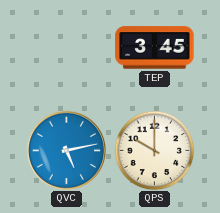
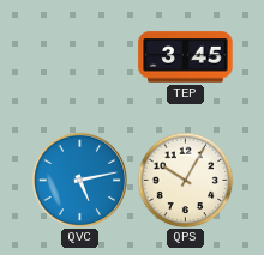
QPS: 10:00 -> 10:05
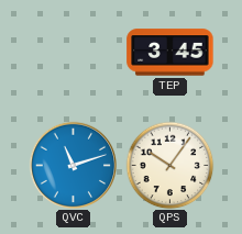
QVC: 5:13 -> 11:12
QPS: 10:05 -> 10:06
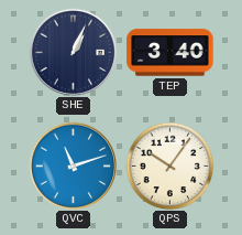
SHE: none -> 1:04
TEP: 3:45 -> 3:40
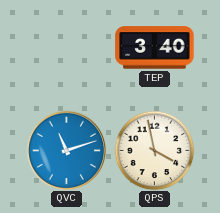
SHE: 1:04 -> none
QPS: 10:06 -> 3:58
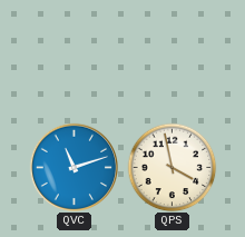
TEP: 3:40 -> none
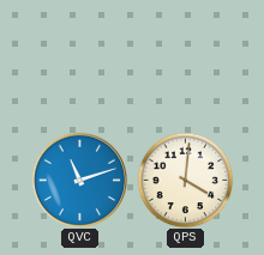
QPS: 3:58 -> 4:01
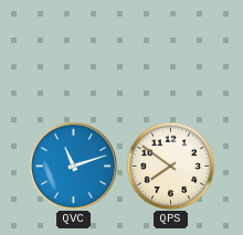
QPS: 4:01 -> 7:51
